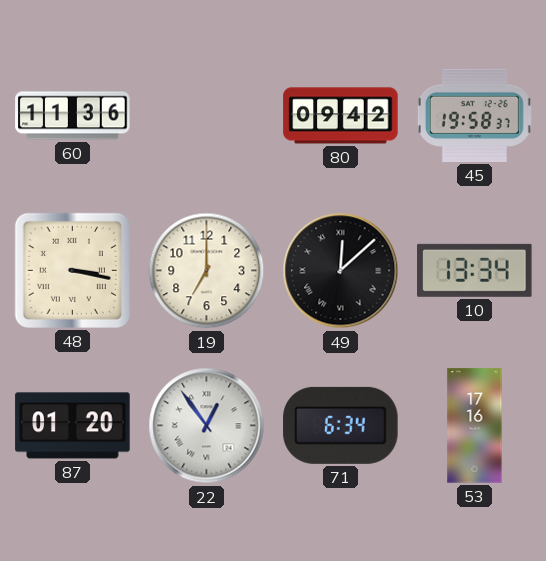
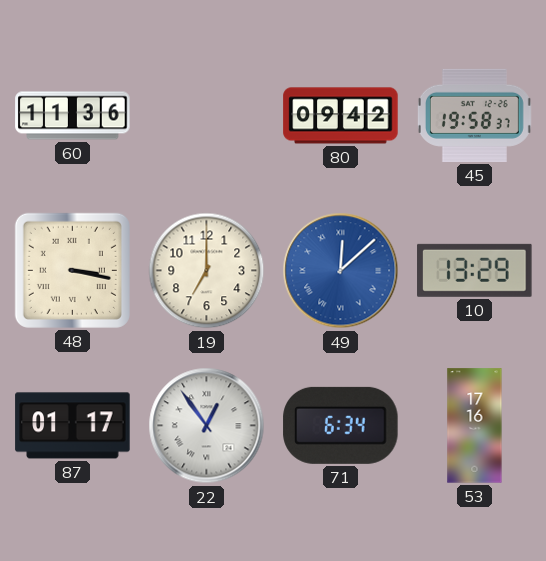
49 dial: black -> blue
10: 13:34 -> 13:29
87: 01:20 -> 01:17
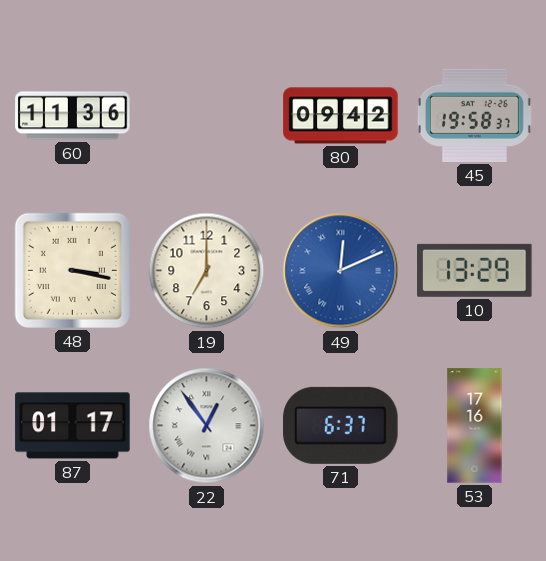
49: 12:08 -> 12:11
71: 6:34 -> 6:37
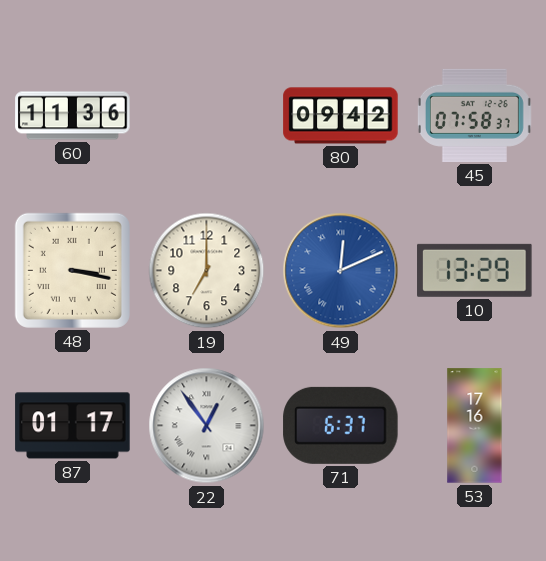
45: 19:58 -> 07:58
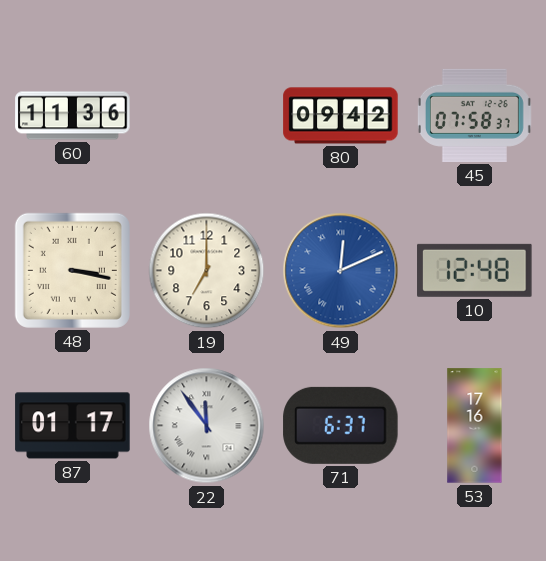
10: 13:29 -> 12:48
22: 12:54 -> 11:54
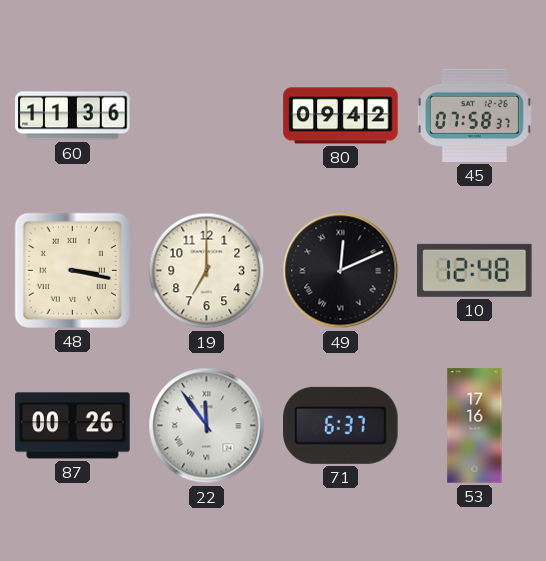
49 dial: blue -> black
87: 01:17 -> 00:26
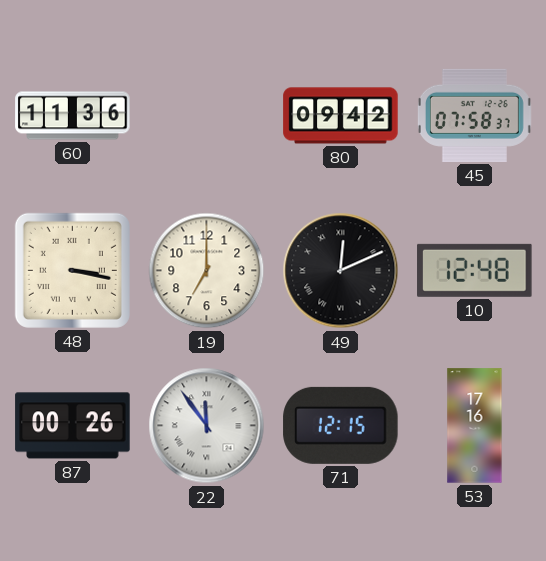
71: 6:37 -> 12:15
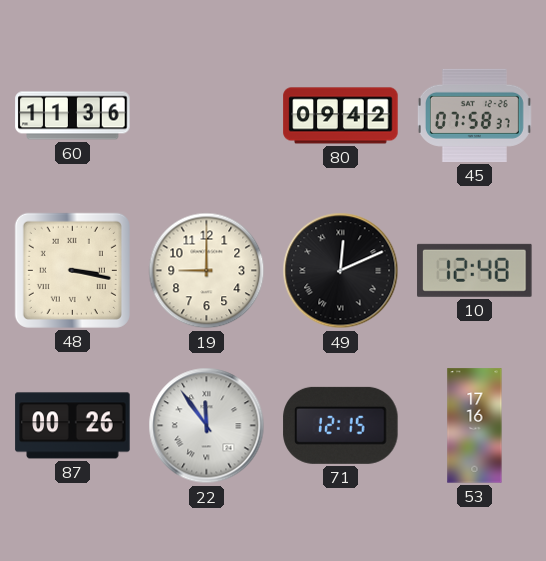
19: 7:00 -> 9:00
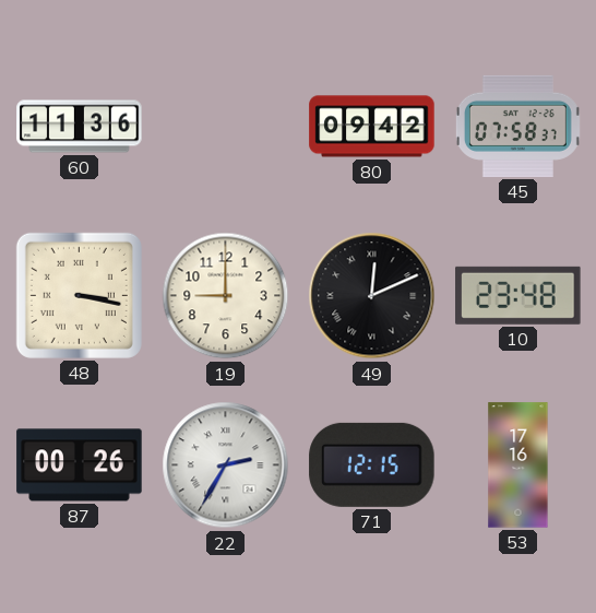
10: 12:48 -> 23:48
22: 11:54 -> 2:35
